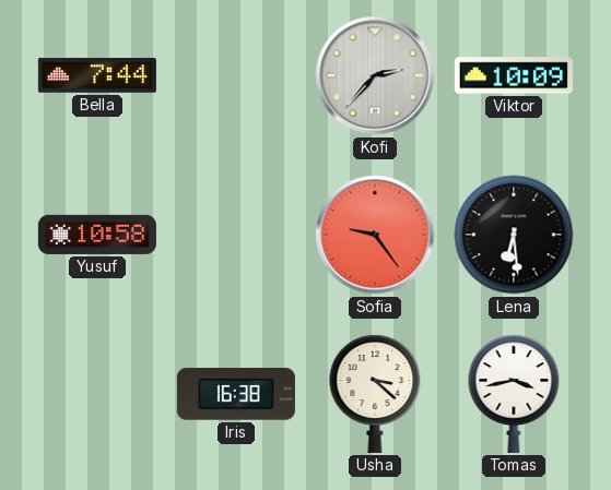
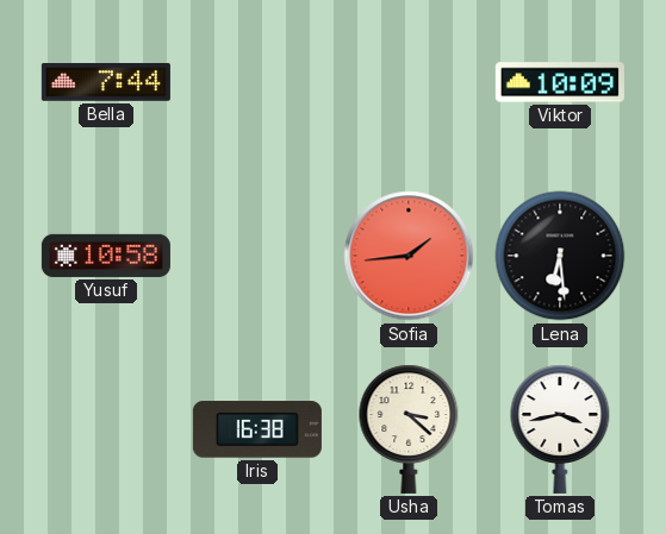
Kofi: 2:37 -> none
Sofia: 9:24 -> 1:44
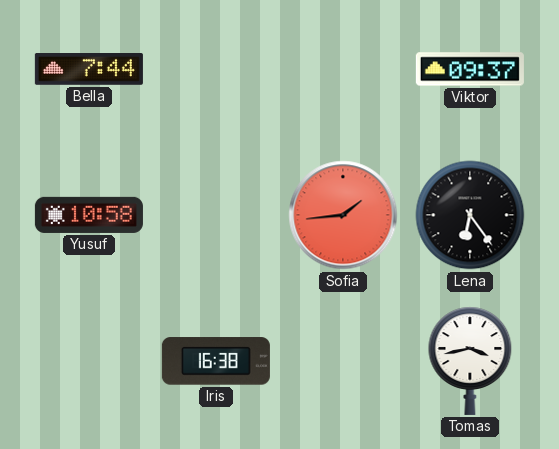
Viktor: 10:09 -> 09:37
Lena: 6:29 -> 6:24
Usha: 3:22 -> none
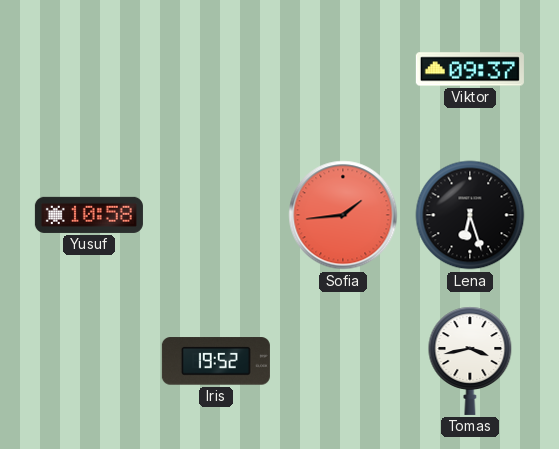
Bella: 7:44 -> none
Lena: 6:24 -> 6:27
Iris: 16:38 -> 19:52
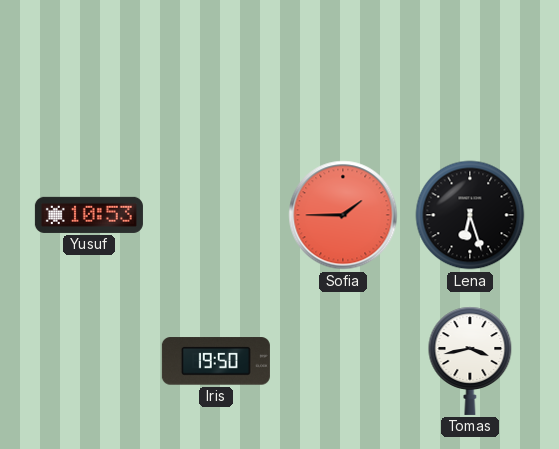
Viktor: 09:37 -> none
Yusuf: 10:58 -> 10:53
Sofia: 1:44 -> 1:45
Iris: 19:52 -> 19:50
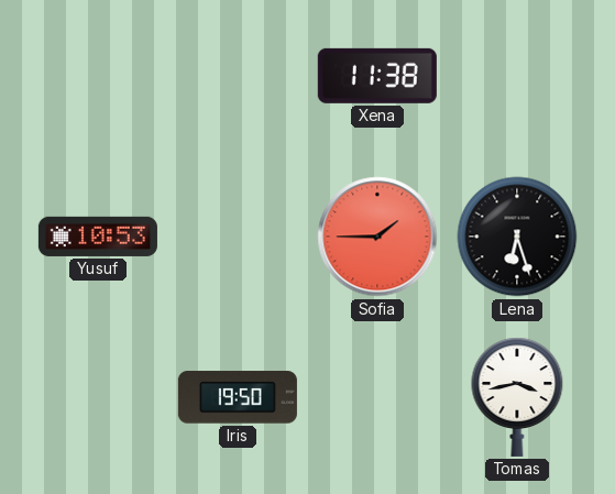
Xena: none -> 11:38
